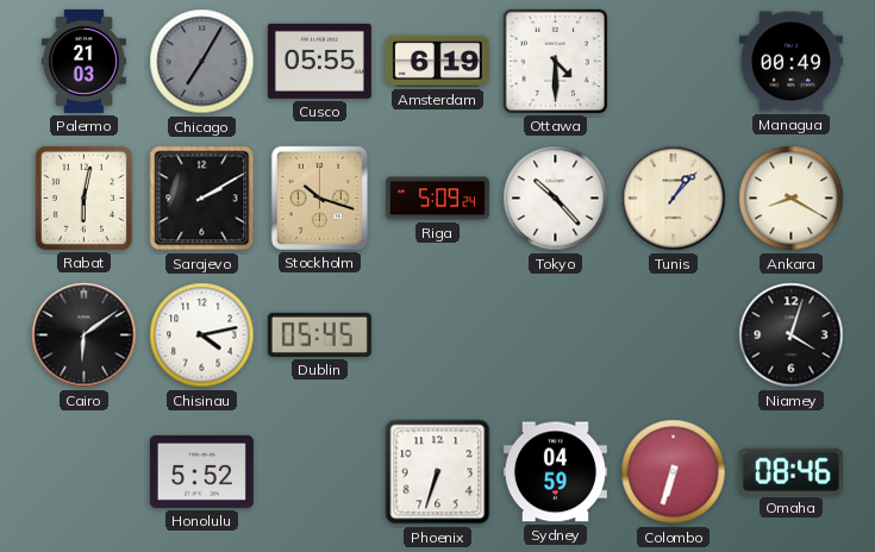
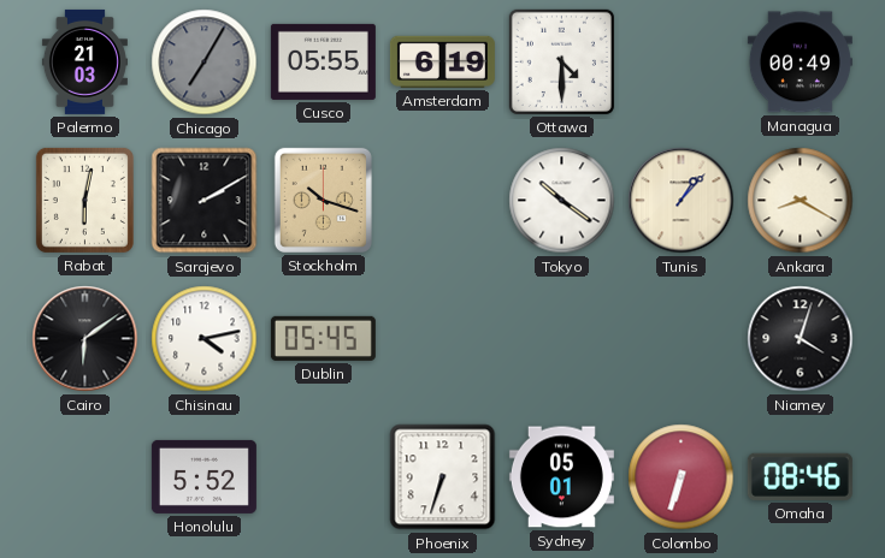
Riga: 5:09 -> none
Tokyo: 10:23 -> 10:21
Sydney: 04:59 -> 05:01
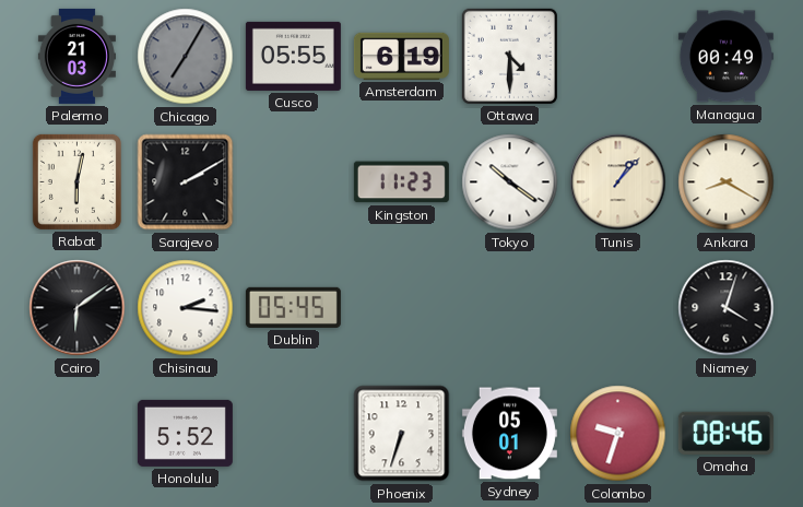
Stockholm: 10:18 -> none
Kingston: none -> 11:23
Chisinau: 4:13 -> 2:16
Colombo: 6:33 -> 9:33
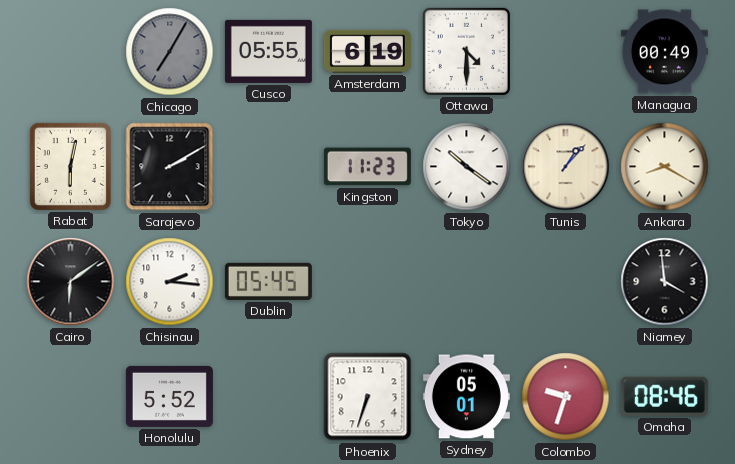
Palermo: 21:03 -> none
Niamey: 4:03 -> 3:59
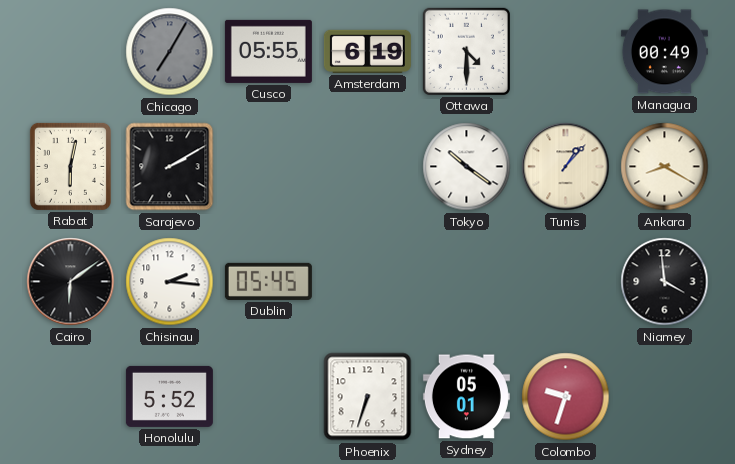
Kingston: 11:23 -> none
Omaha: 08:46 -> none
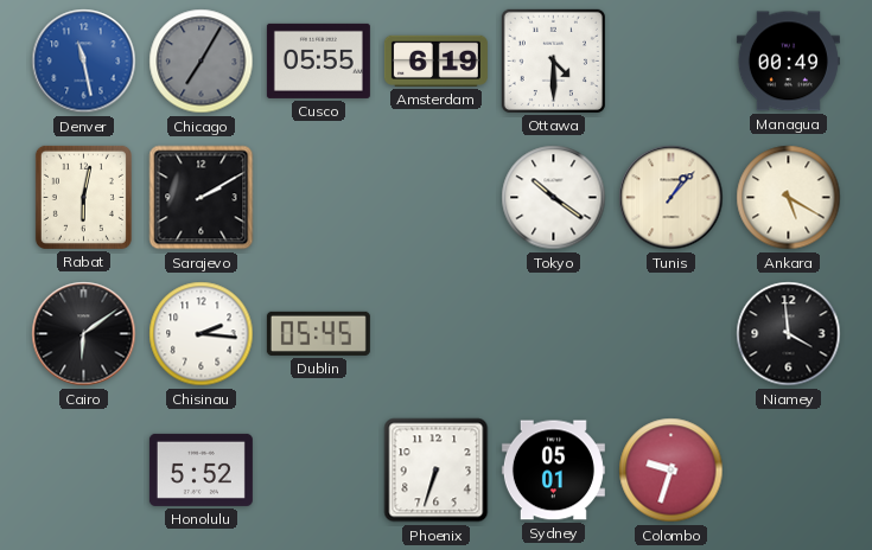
Denver: none -> 11:28
Ankara: 8:20 -> 5:20
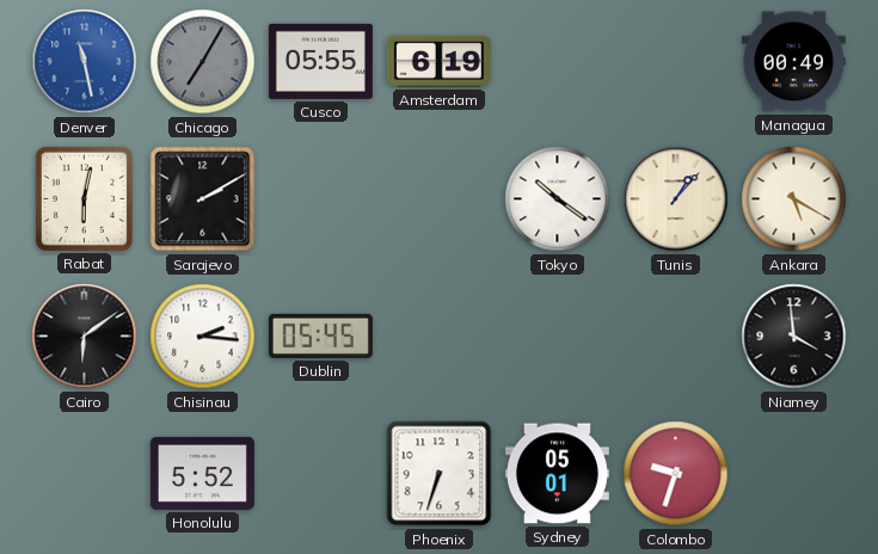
Ottawa: 4:30 -> none
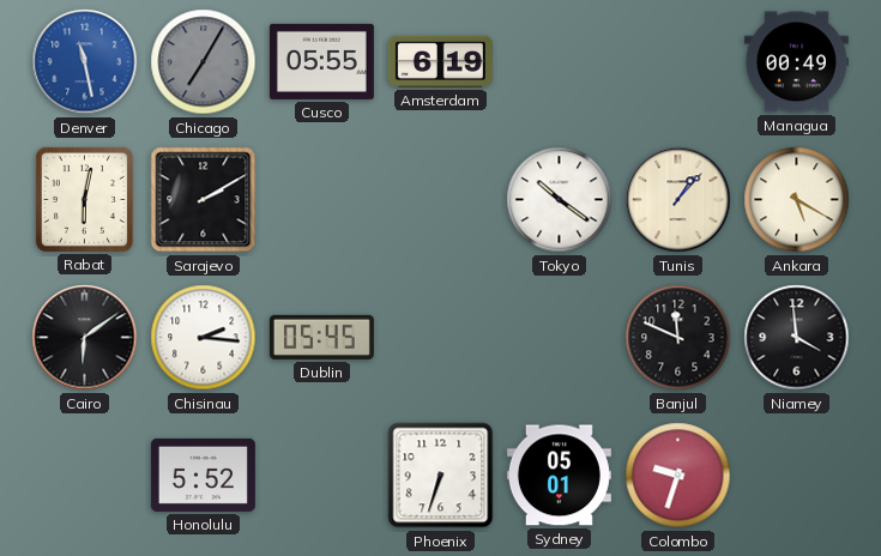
Banjul: none -> 11:49
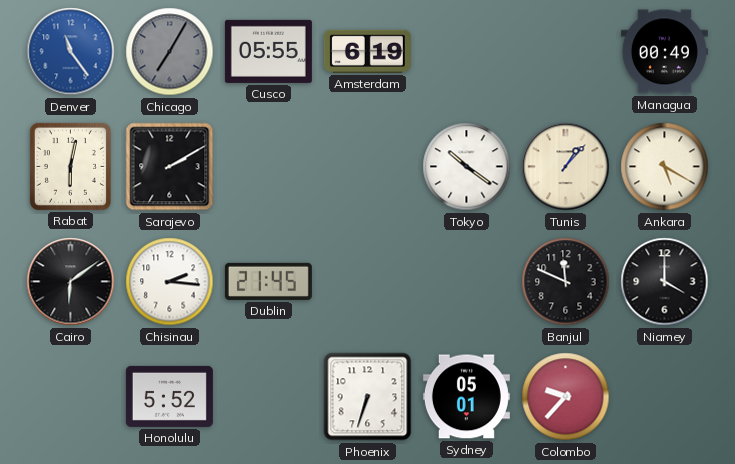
Denver: 11:28 -> 11:24
Dublin: 05:45 -> 21:45
Niamey: 3:59 -> 4:00
Colombo: 9:33 -> 9:37
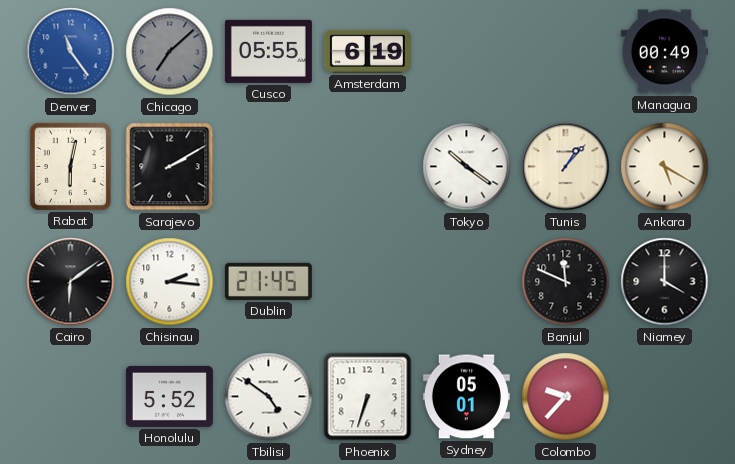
Chicago: 7:05 -> 7:08
Tbilisi: none -> 4:51
